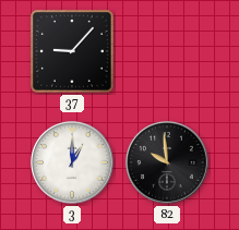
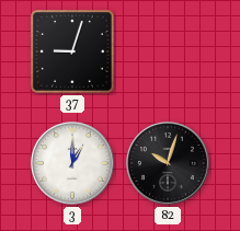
37: 9:07 -> 9:03
82: 9:59 -> 10:03
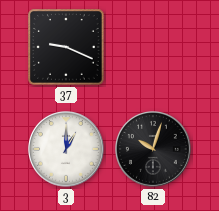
37: 9:03 -> 9:19
